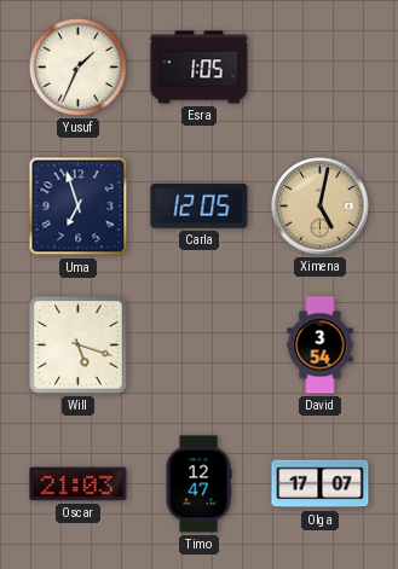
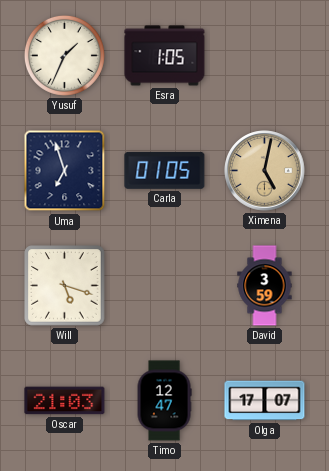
Carla: 12:05 -> 01:05
David: 3:54 -> 3:59
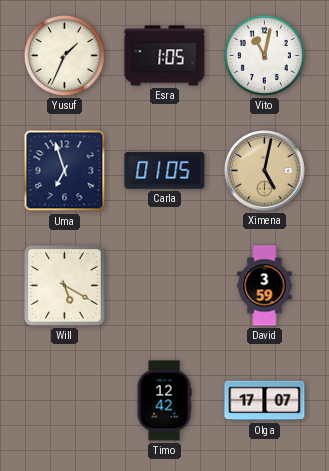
Vito: none -> 11:02
Will: 5:18 -> 5:20
Oscar: 21:03 -> none
Timo: 12:47 -> 12:42
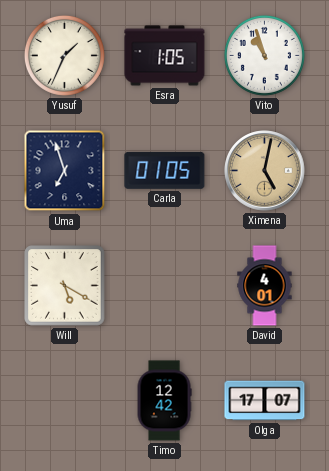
Vito: 11:02 -> 10:57
David: 3:59 -> 4:01
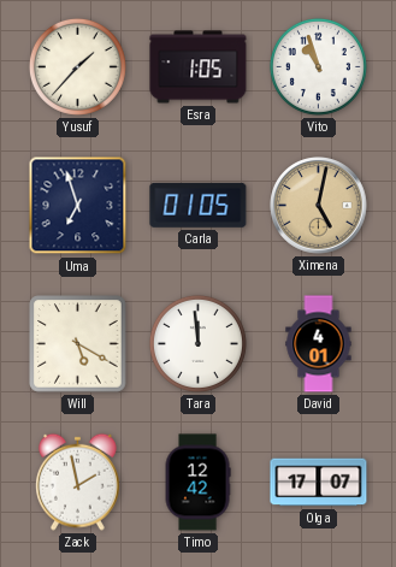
Yusuf: 1:34 -> 1:37
Tara: none -> 11:59
Zack: none -> 1:58
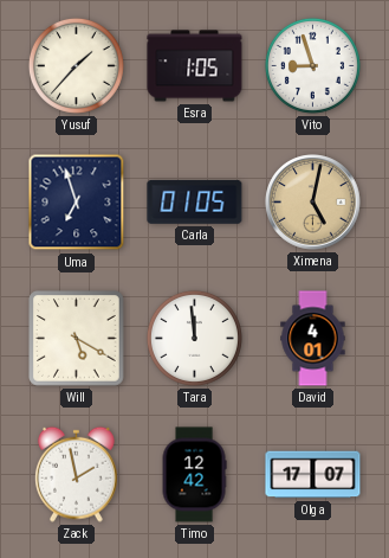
Vito: 10:57 -> 8:57
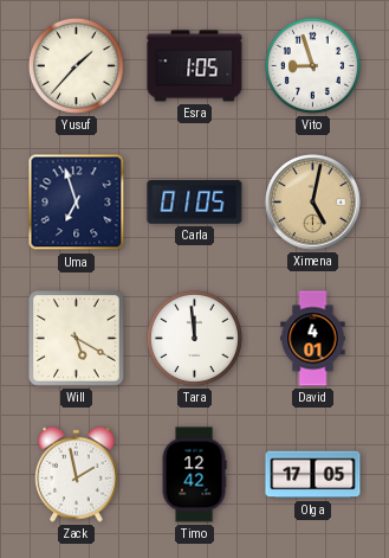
Olga: 17:07 -> 17:05
